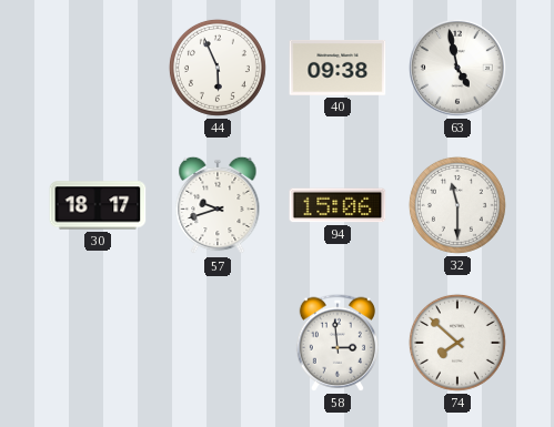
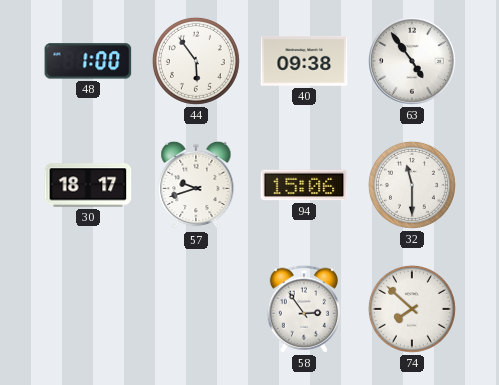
48: none -> 1:00
44: 5:56 -> 5:54
63: 4:58 -> 4:54
58: 2:59 -> 2:54
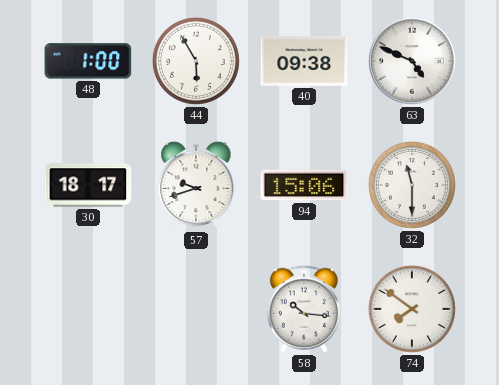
44: 5:54 -> 5:55
63: 4:54 -> 4:49
58: 2:54 -> 10:16
74: 7:52 -> 7:51
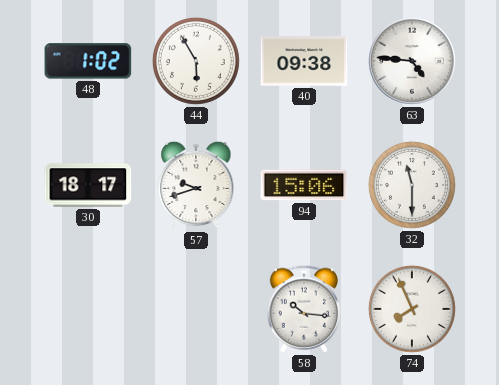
48: 1:00 -> 1:02
63: 4:49 -> 4:46
74: 7:51 -> 7:56
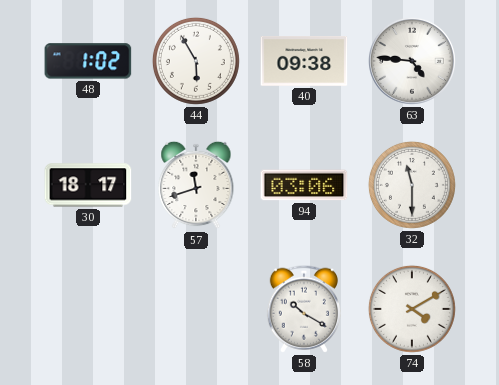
57: 9:42 -> 11:42
94: 15:06 -> 03:06
58: 10:16 -> 10:20
74: 7:56 -> 4:10
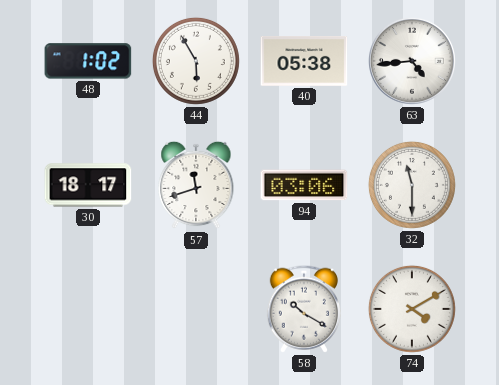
40: 09:38 -> 05:38
63: 4:46 -> 4:44
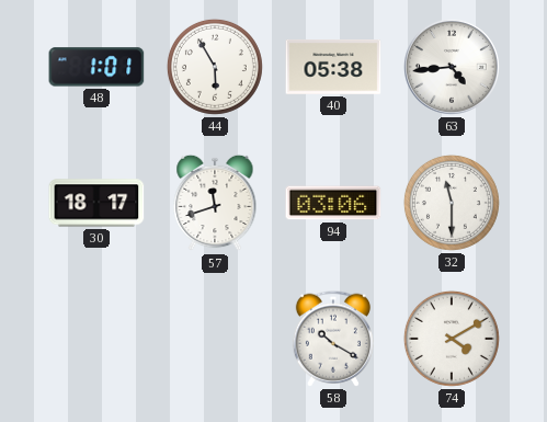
48: 1:02 -> 1:01
